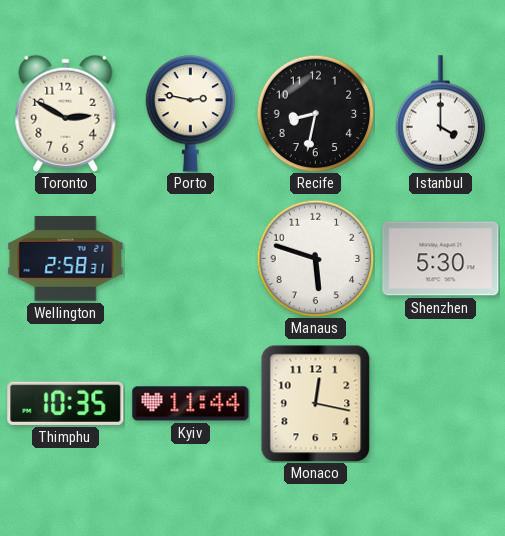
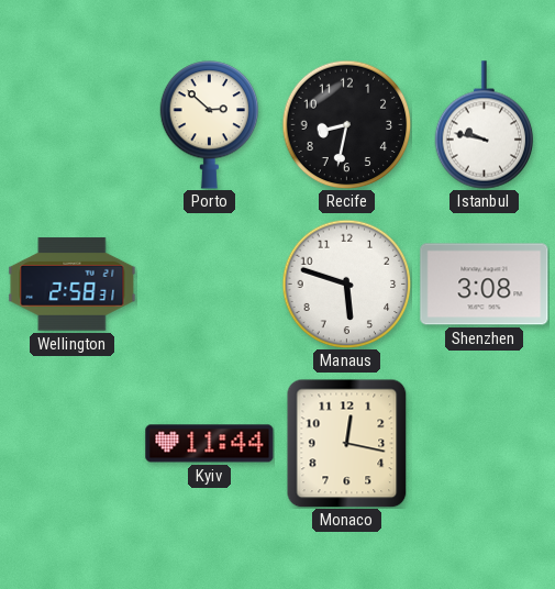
Toronto: 2:50 -> none
Porto: 2:47 -> 2:52
Istanbul: 4:00 -> 9:47
Shenzhen: 5:30 -> 3:08
Thimphu: 10:35 -> none
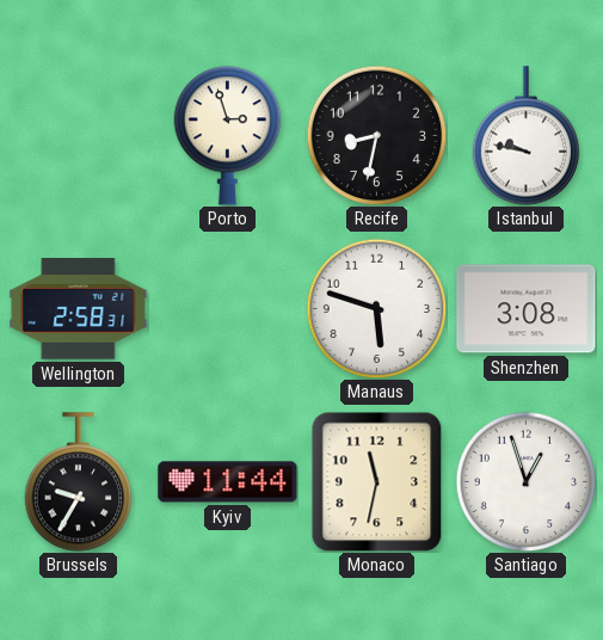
Porto: 2:52 -> 2:57
Brussels: none -> 9:35
Monaco: 12:17 -> 11:32
Santiago: none -> 12:57
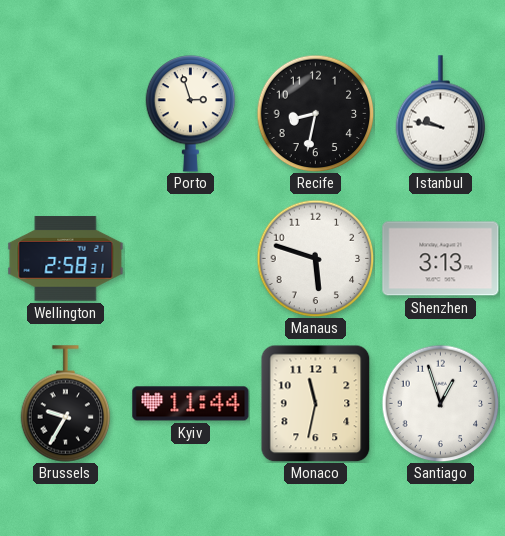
Shenzhen: 3:08 -> 3:13
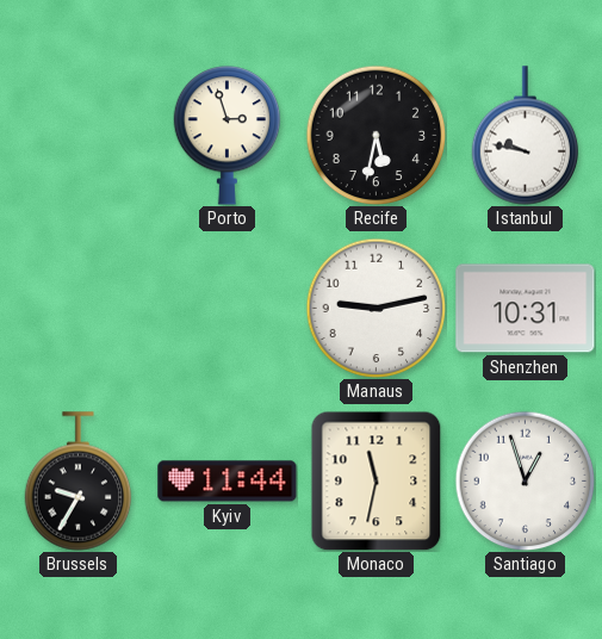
Recife: 8:32 -> 5:32
Wellington: 2:58 -> none
Manaus: 5:48 -> 9:13
Shenzhen: 3:13 -> 10:31
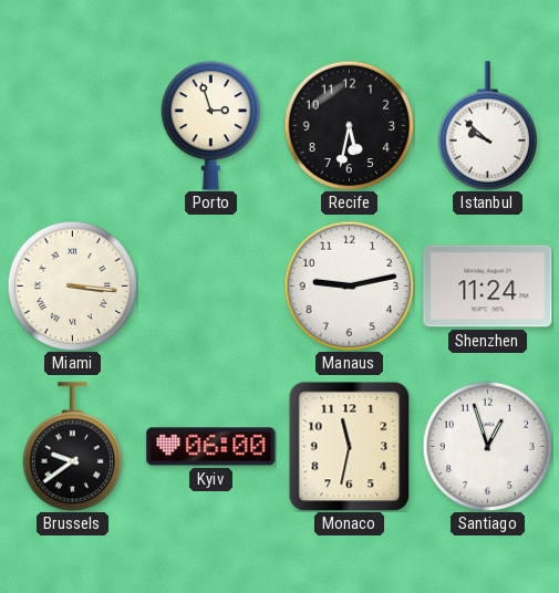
Istanbul: 9:47 -> 9:52
Miami: none -> 3:16
Shenzhen: 10:31 -> 11:24
Brussels: 9:35 -> 9:39
Kyiv: 11:44 -> 06:00
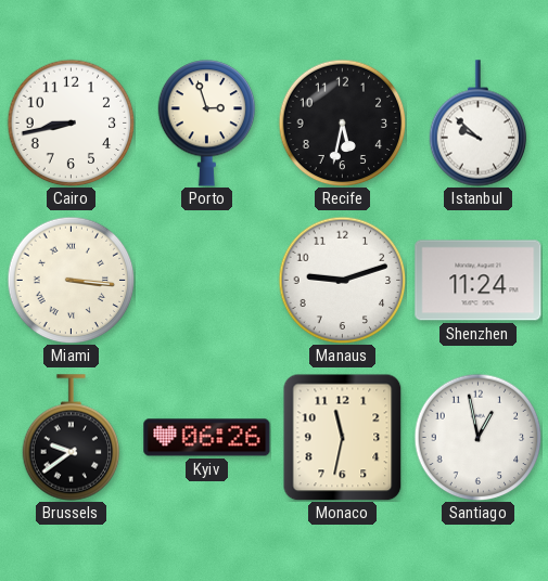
Cairo: none -> 8:43
Manaus: 9:13 -> 9:12
Kyiv: 06:00 -> 06:26
Santiago: 12:57 -> 12:58
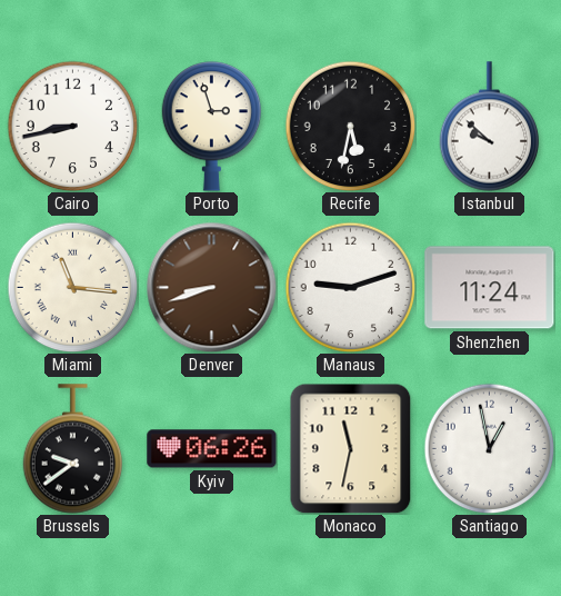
Miami: 3:16 -> 11:16
Denver: none -> 8:42
